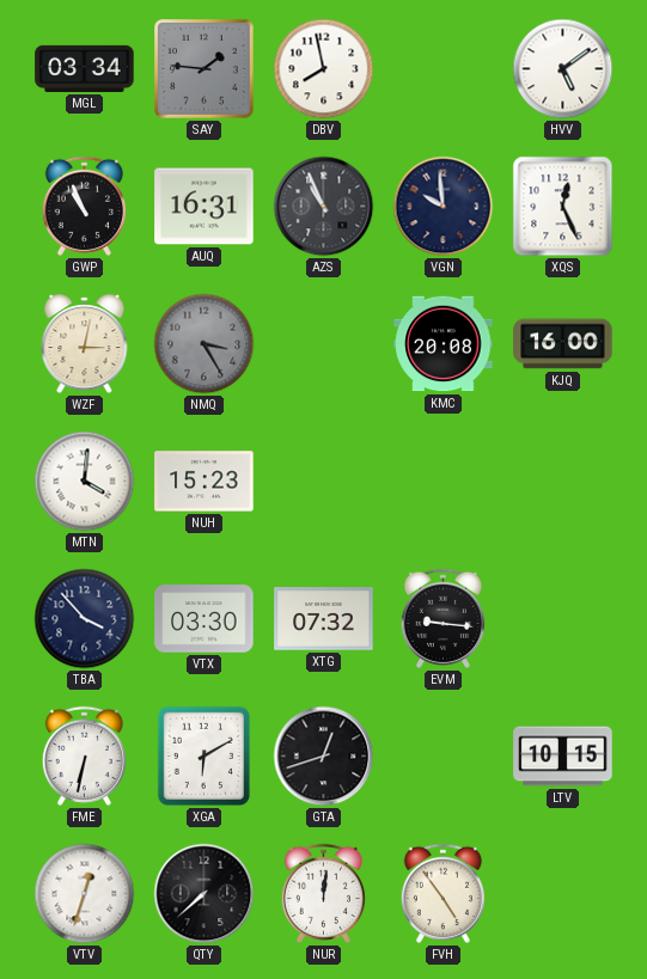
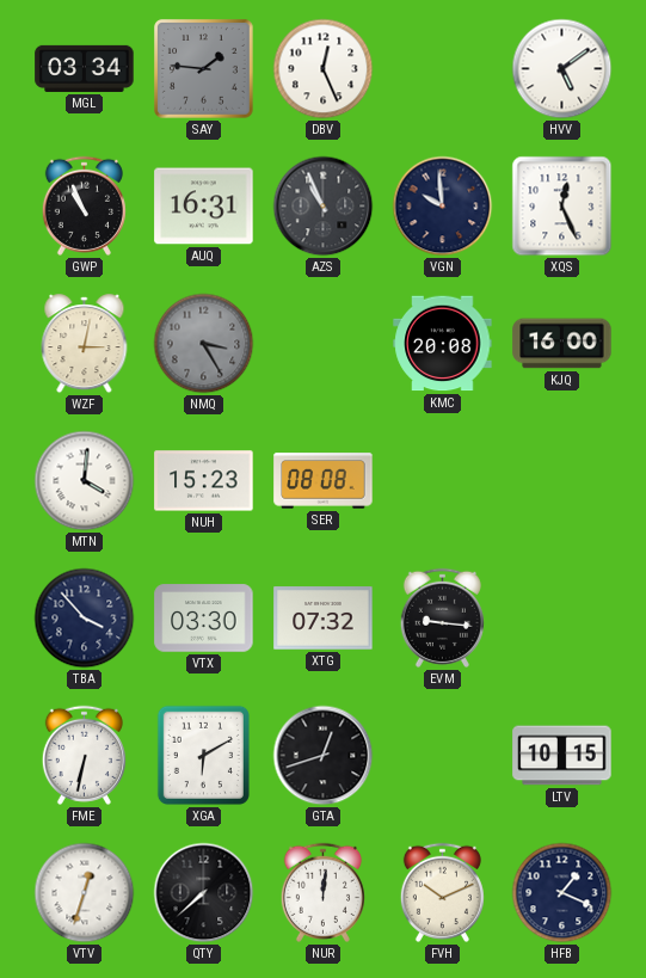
DBV: 7:58 -> 12:26
SER: none -> 08:08
FVH: 4:54 -> 10:11
HFB: none -> 1:19
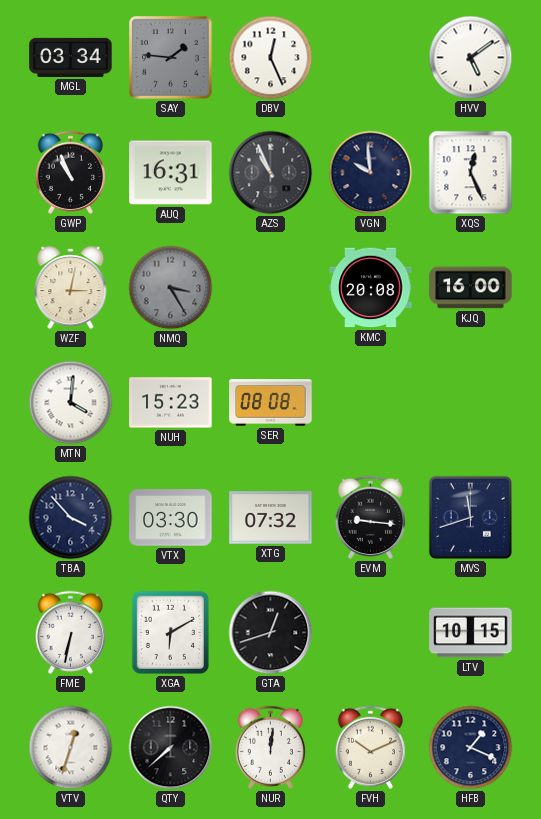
MVS: none -> 11:42
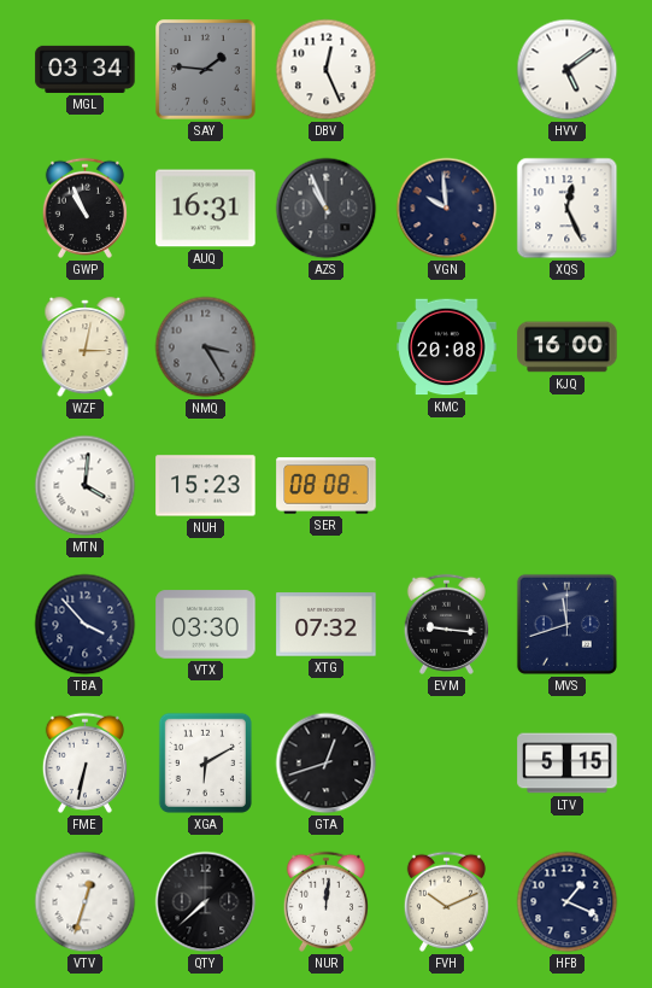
LTV: 10:15 -> 5:15
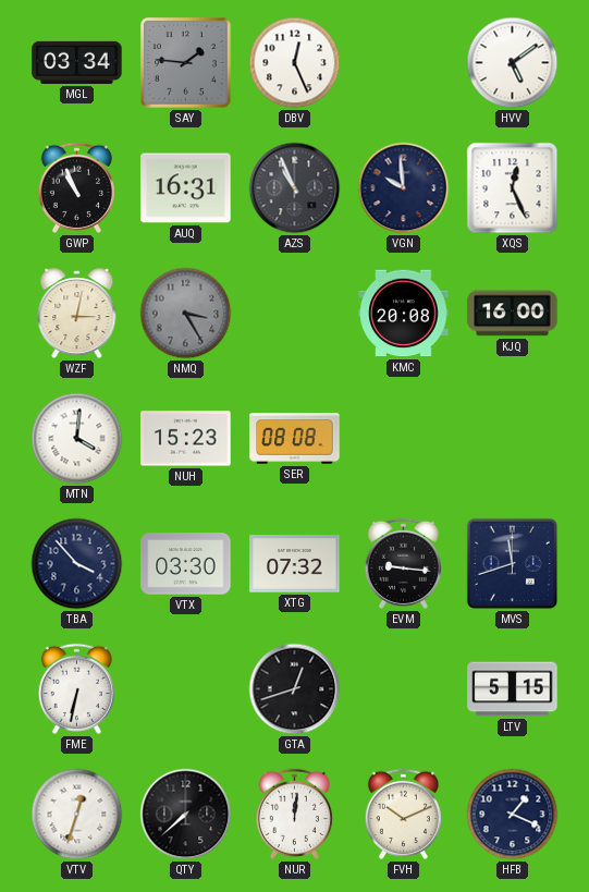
XGA: 6:10 -> none
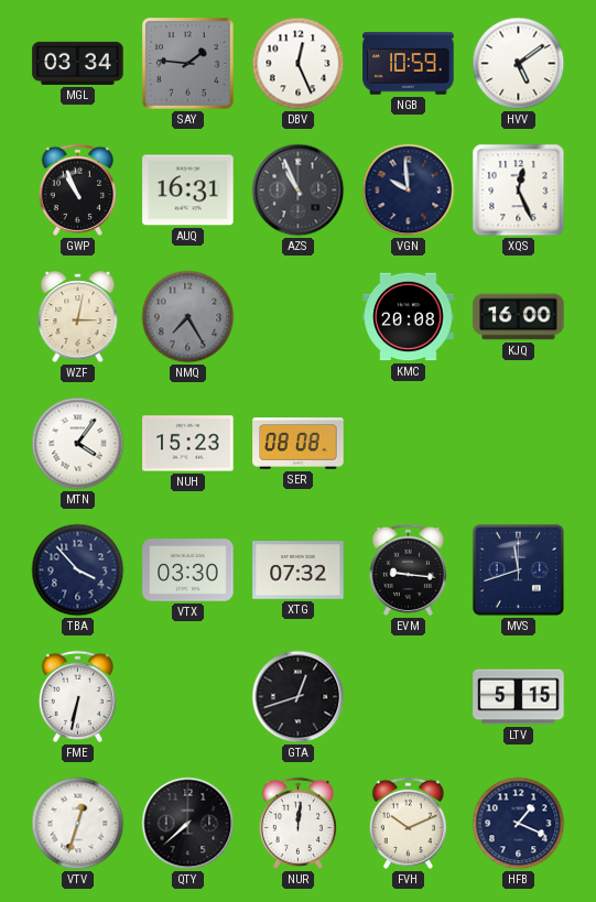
NGB: none -> 10:59
NMQ: 3:25 -> 7:25
MTN: 4:01 -> 4:06
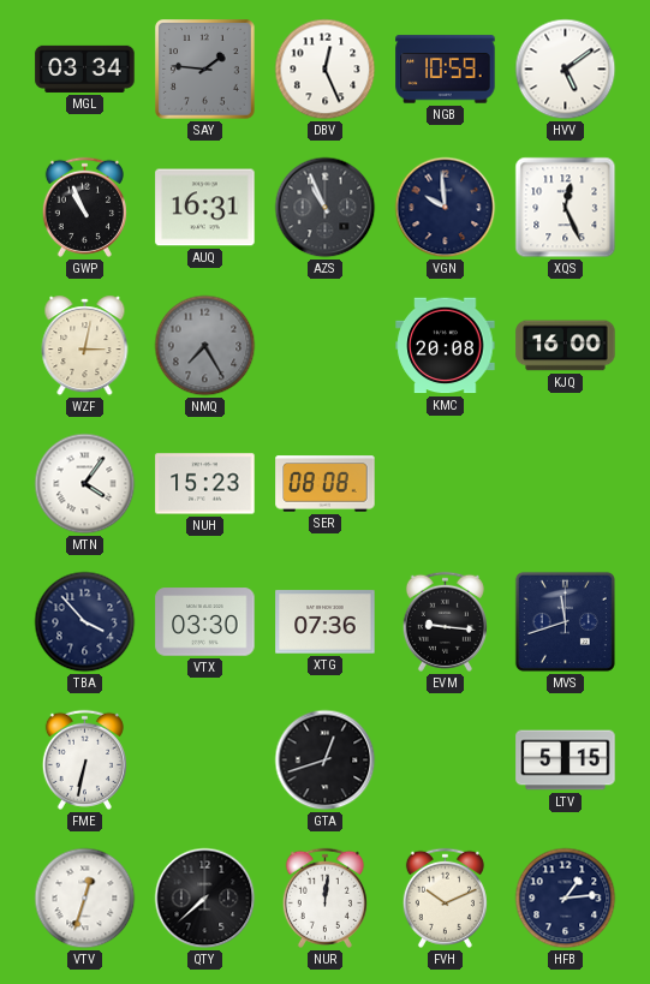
XTG: 07:32 -> 07:36
HFB: 1:19 -> 1:14
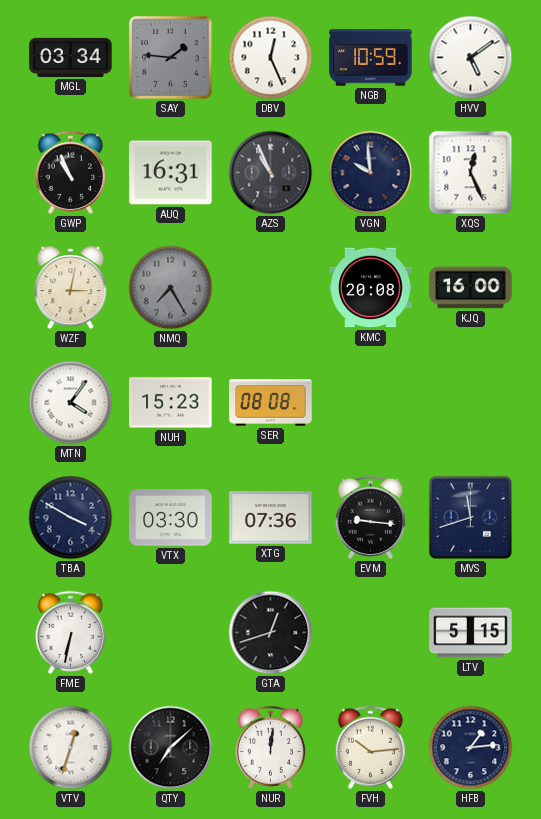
TBA: 3:53 -> 3:50
QTY: 7:38 -> 7:08
FVH: 10:11 -> 10:14
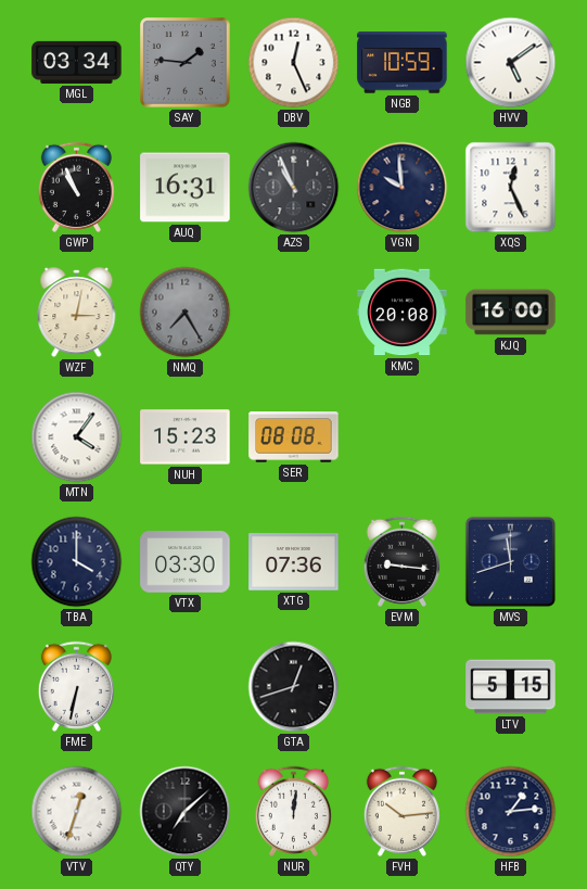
TBA: 3:50 -> 4:00
